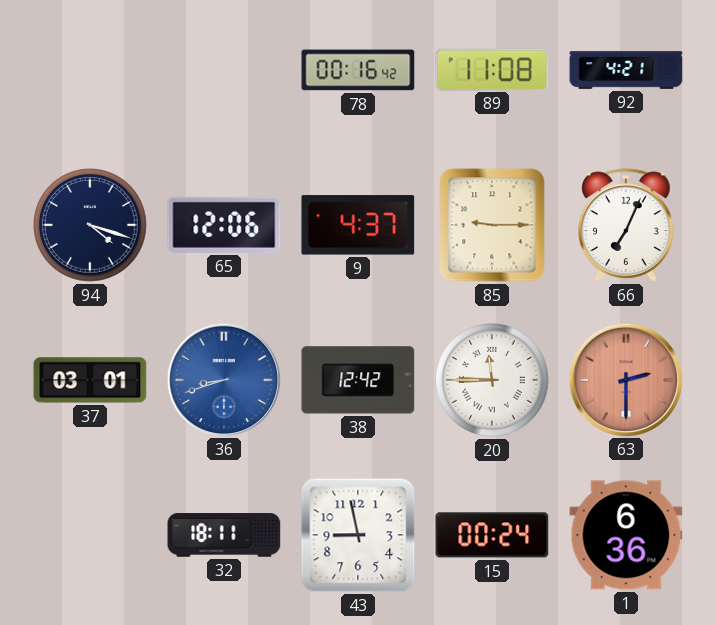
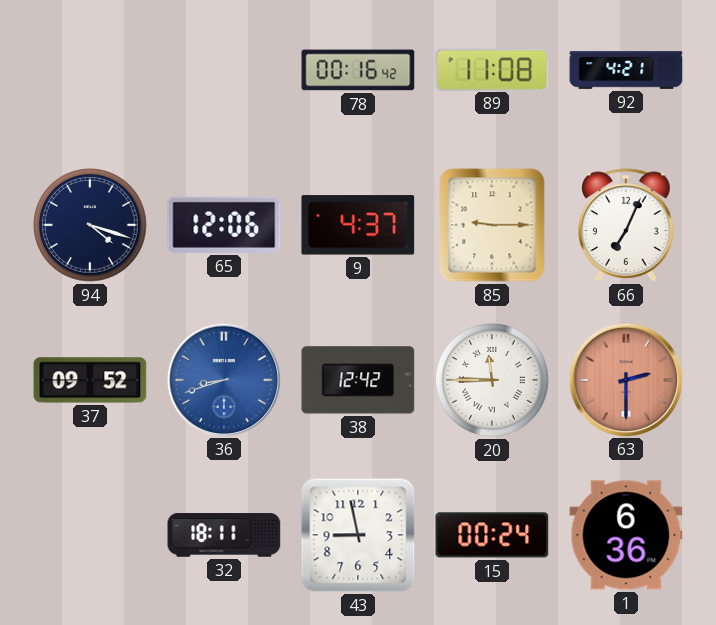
37: 03:01 -> 09:52
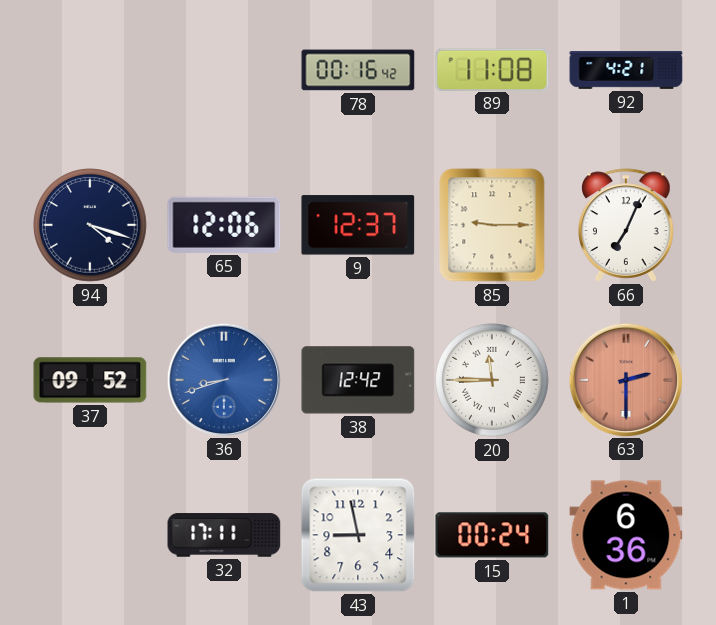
9: 4:37 -> 12:37
32: 18:11 -> 17:11
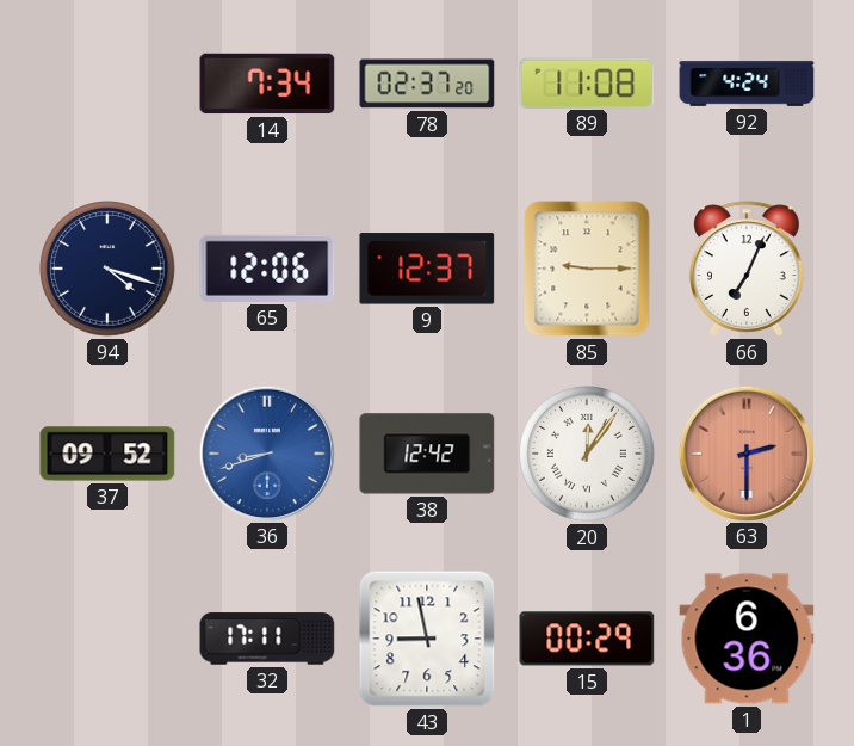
14: none -> 7:34
78: 00:16 -> 02:37
92: 4:21 -> 4:24
20: 11:45 -> 12:06
15: 00:24 -> 00:29
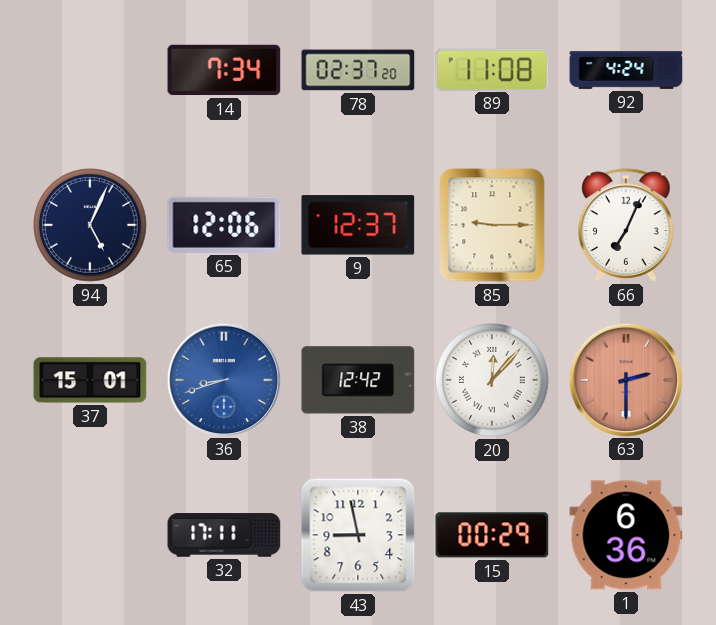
94: 4:18 -> 5:04
37: 09:52 -> 15:01
20: 12:06 -> 12:07
